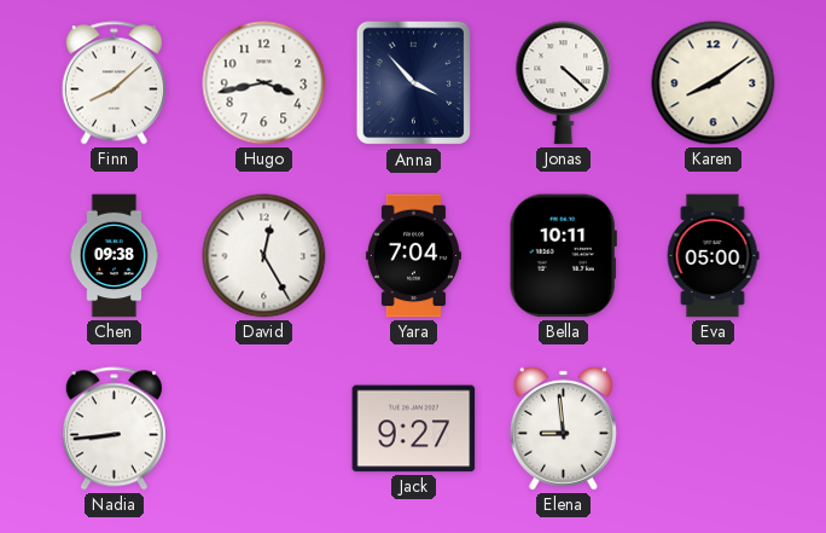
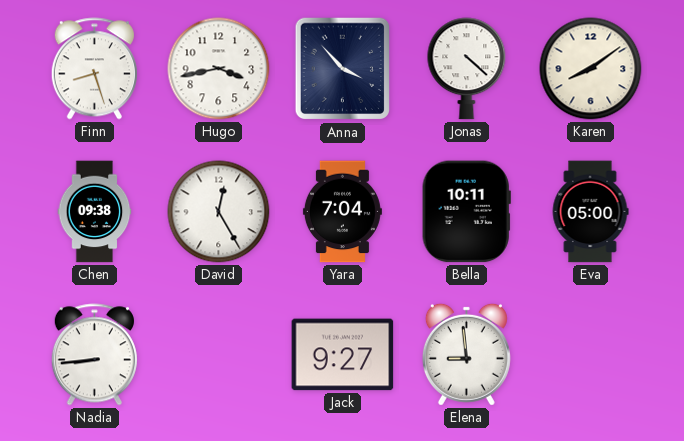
Finn: 8:08 -> 8:27
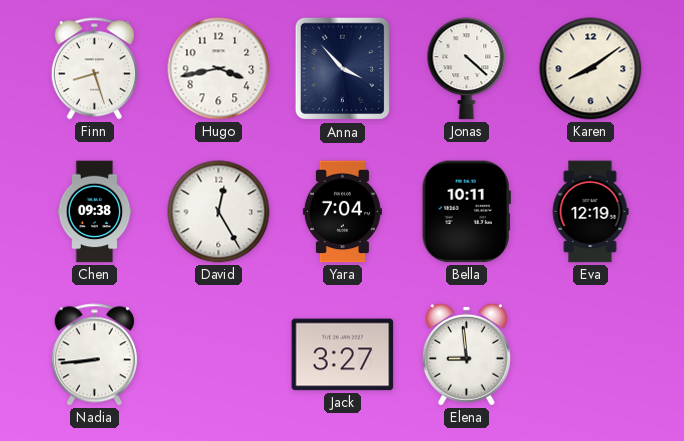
Eva: 05:00 -> 12:19
Jack: 9:27 -> 3:27
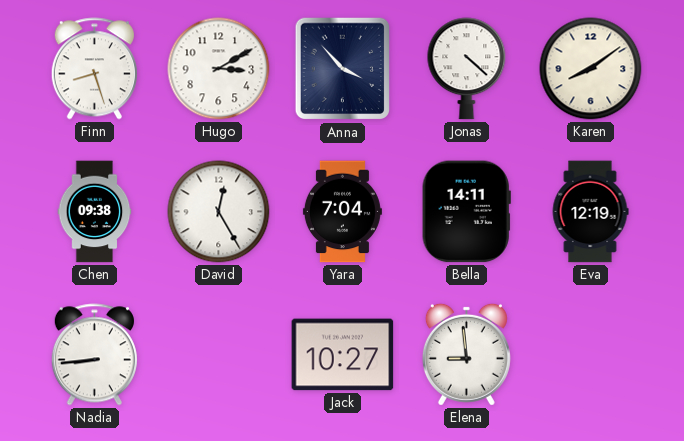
Hugo: 3:43 -> 3:10
Bella: 10:11 -> 14:11
Jack: 3:27 -> 10:27
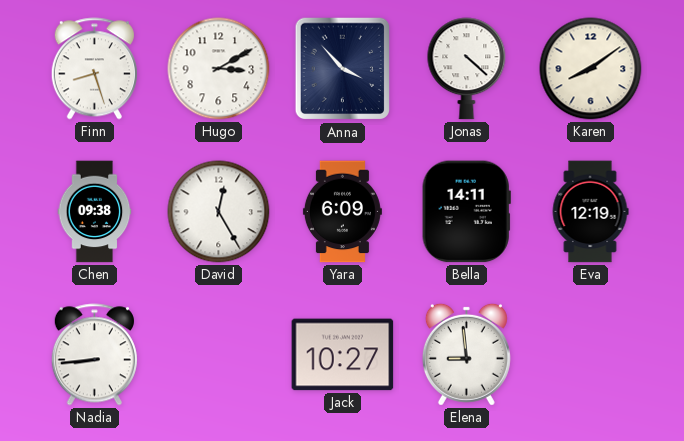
Yara: 7:04 -> 6:09
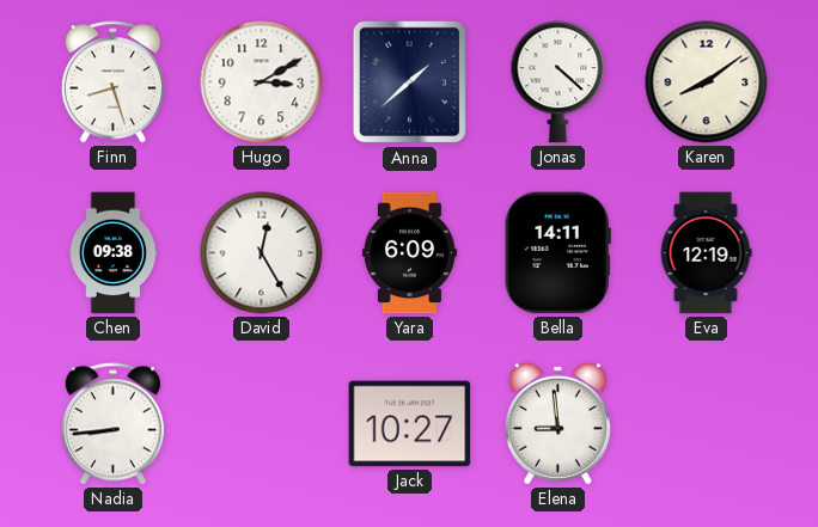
Anna: 3:53 -> 1:38
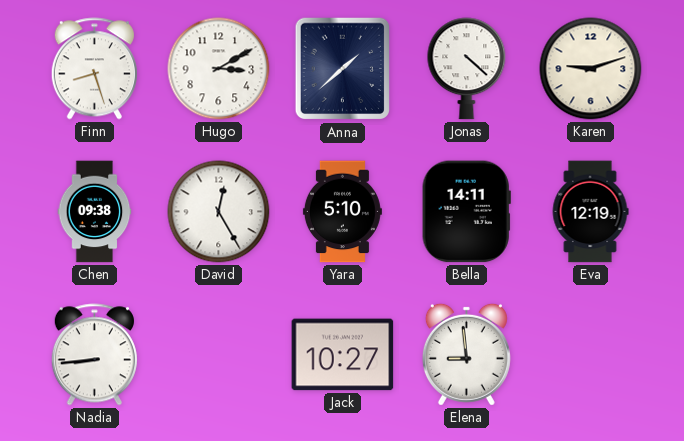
Karen: 8:09 -> 9:12
Yara: 6:09 -> 5:10
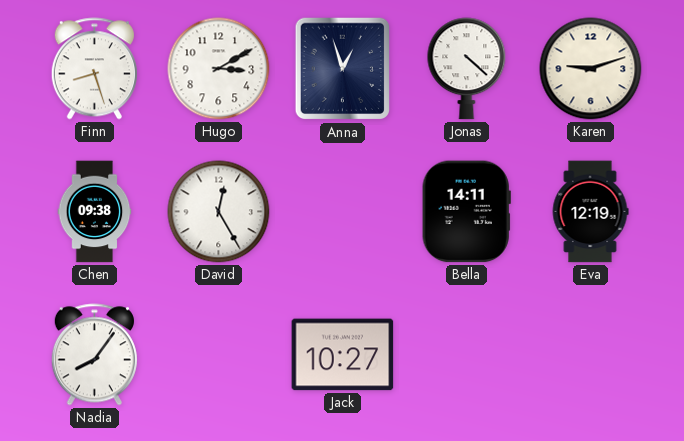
Anna: 1:38 -> 12:57
Yara: 5:10 -> none
Nadia: 8:44 -> 8:06
Elena: 8:59 -> none
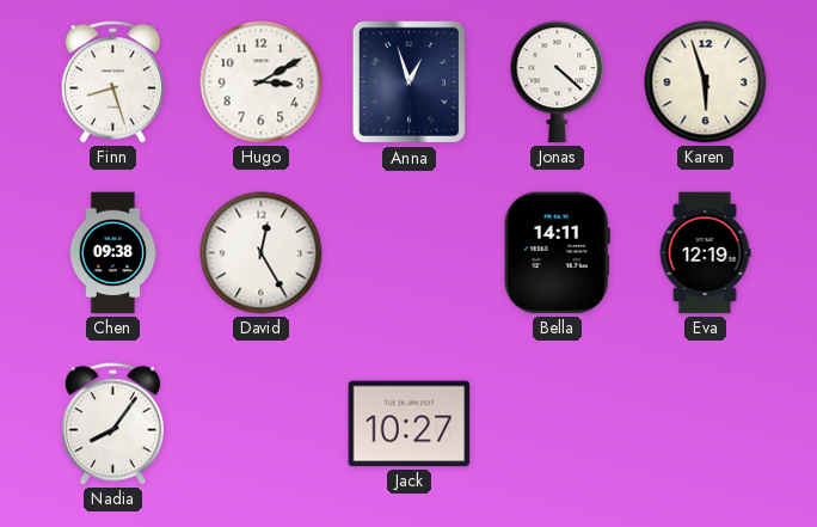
Karen: 9:12 -> 5:57
